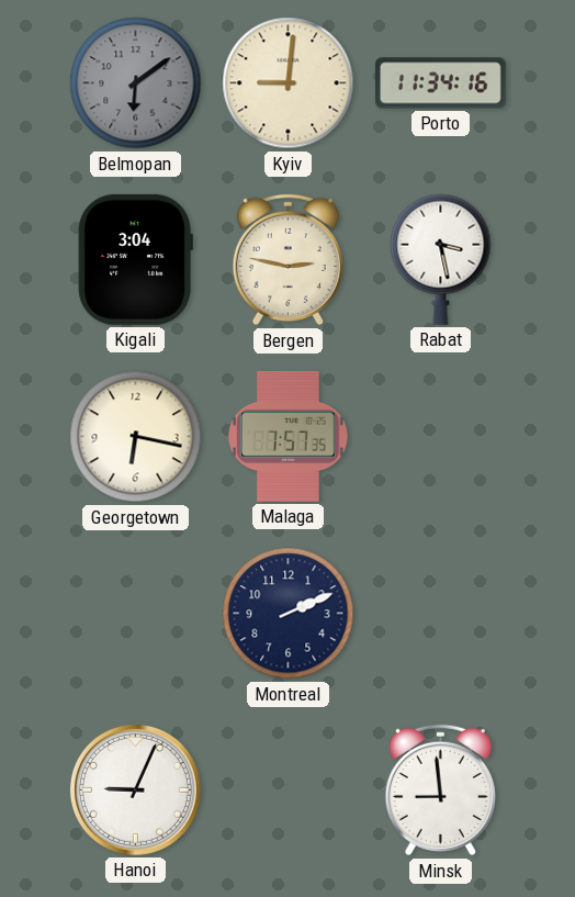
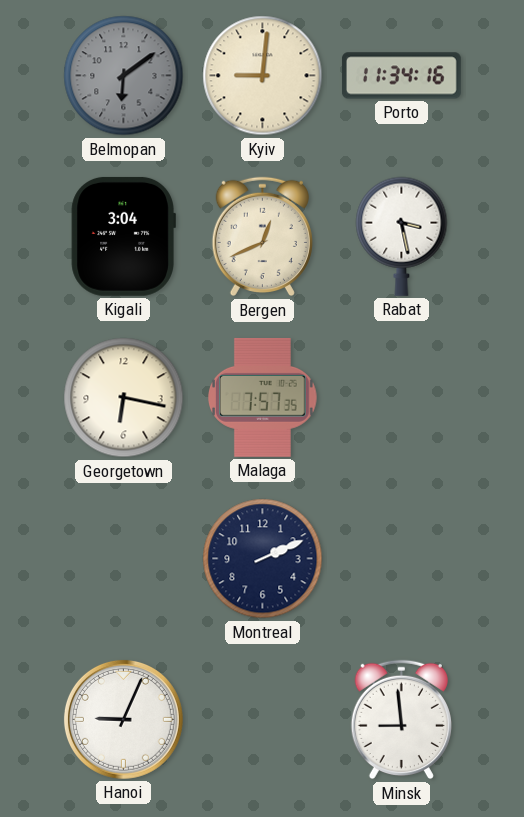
Bergen: 2:47 -> 12:41
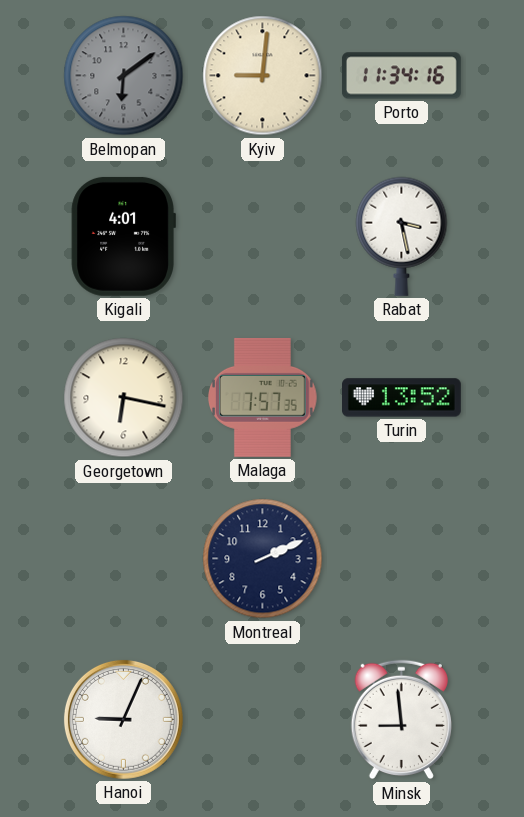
Kigali: 3:04 -> 4:01
Bergen: 12:41 -> none
Turin: none -> 13:52
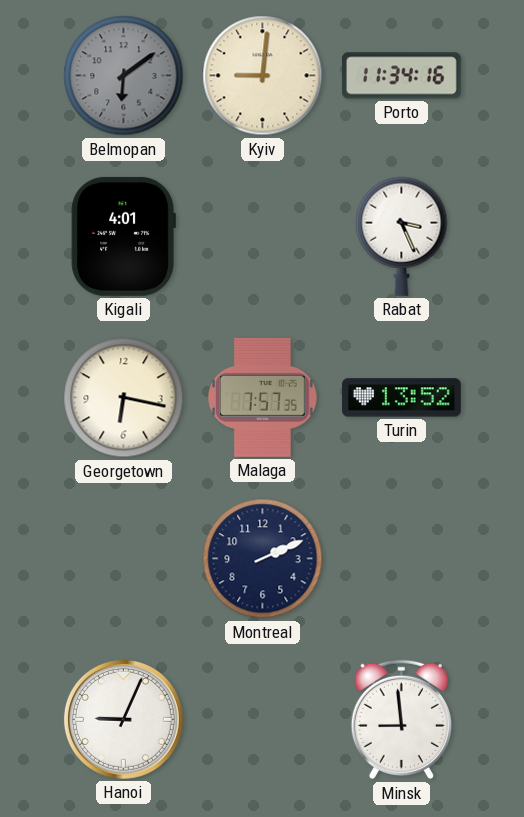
Rabat: 3:28 -> 3:26
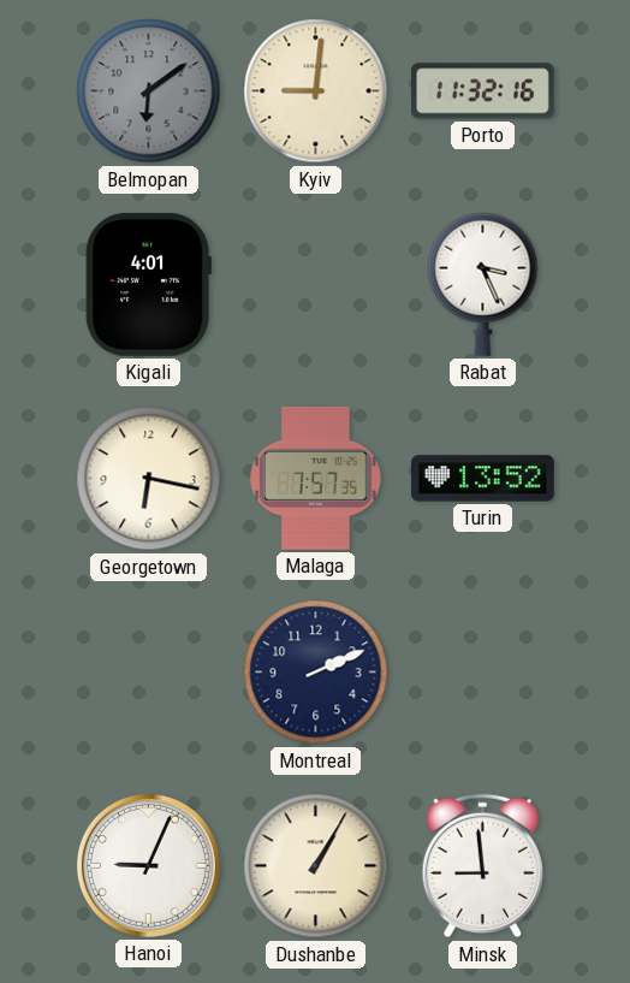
Porto: 11:34 -> 11:32
Dushanbe: none -> 1:05
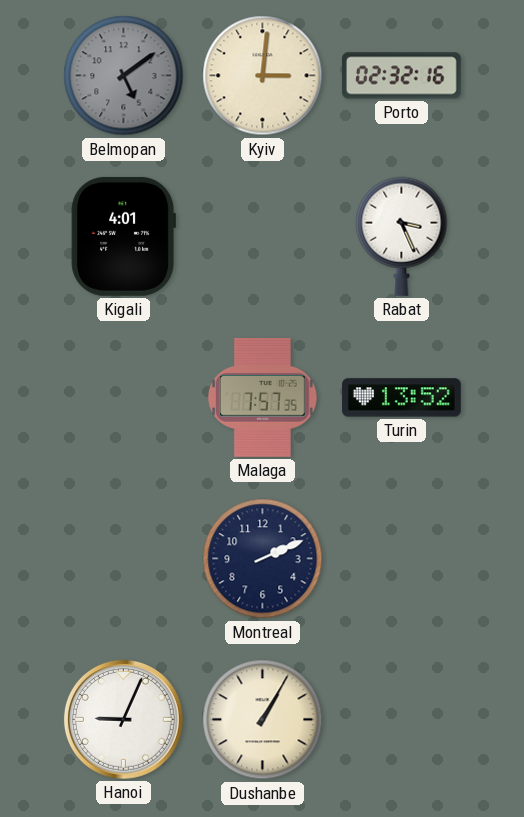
Belmopan: 6:09 -> 5:09
Kyiv: 9:01 -> 3:01
Porto: 11:32 -> 02:32
Georgetown: 6:17 -> none
Minsk: 8:59 -> none
